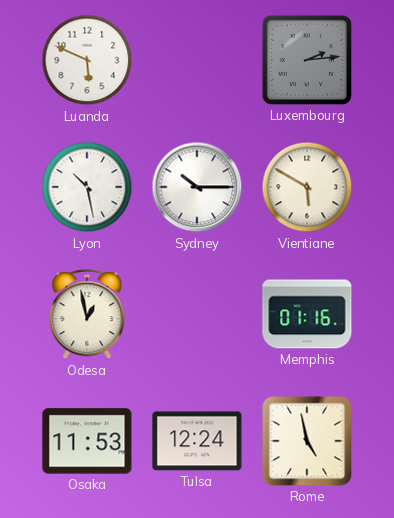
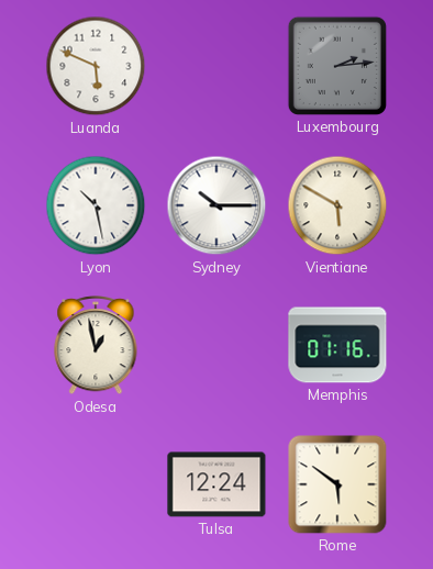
Osaka: 11:53 -> none
Rome: 4:58 -> 5:51
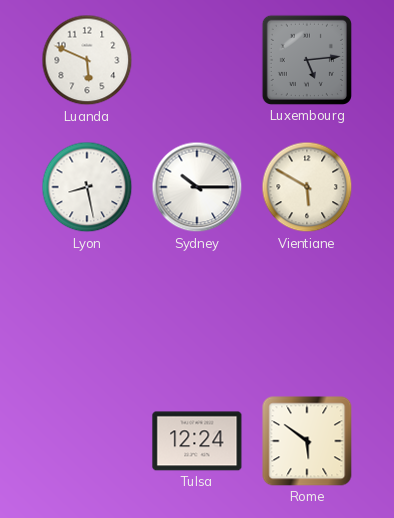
Luxembourg: 2:14 -> 5:14
Lyon: 10:28 -> 8:28
Odesa: 12:58 -> none
Memphis: 01:16 -> none
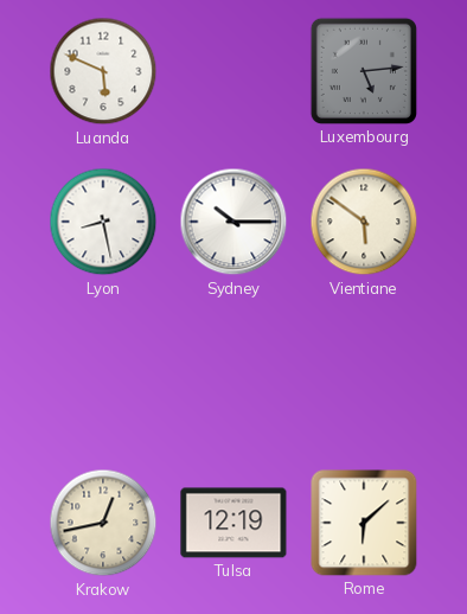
Vientiane: 5:50 -> 5:51
Krakow: none -> 12:43
Tulsa: 12:24 -> 12:19
Rome: 5:51 -> 6:08
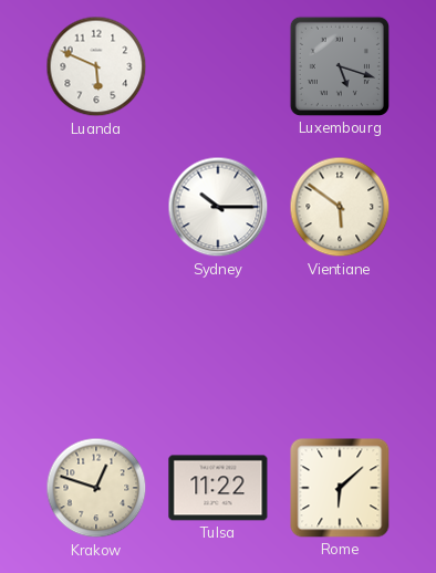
Luxembourg: 5:14 -> 5:18
Lyon: 8:28 -> none
Krakow: 12:43 -> 12:48
Tulsa: 12:19 -> 11:22
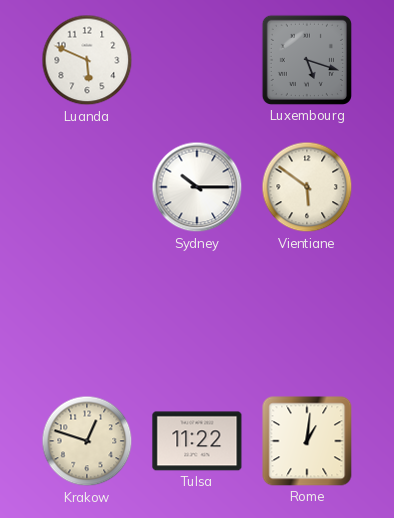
Rome: 6:08 -> 1:01
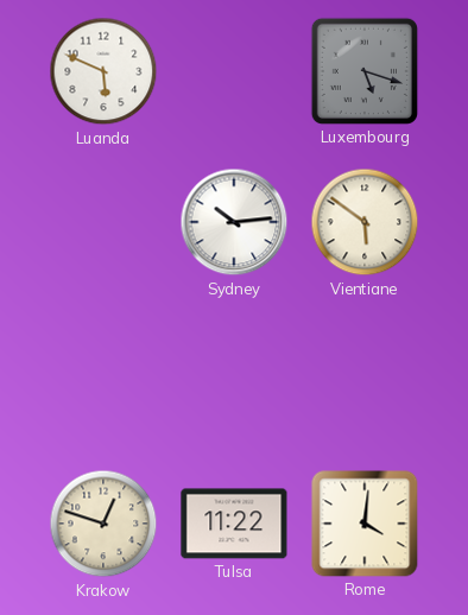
Sydney: 10:15 -> 10:14
Rome: 1:01 -> 4:01
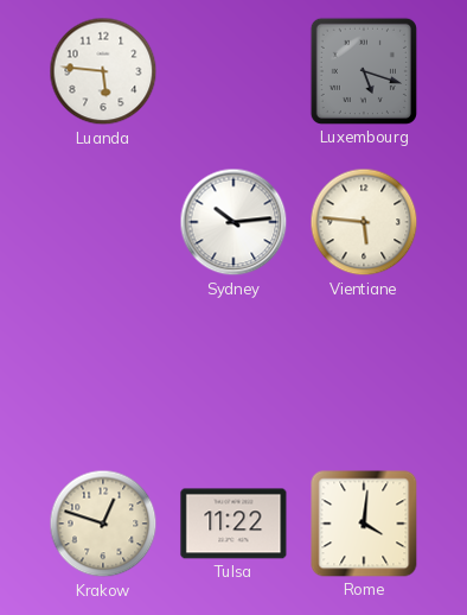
Luanda: 5:49 -> 5:46
Vientiane: 5:51 -> 5:46
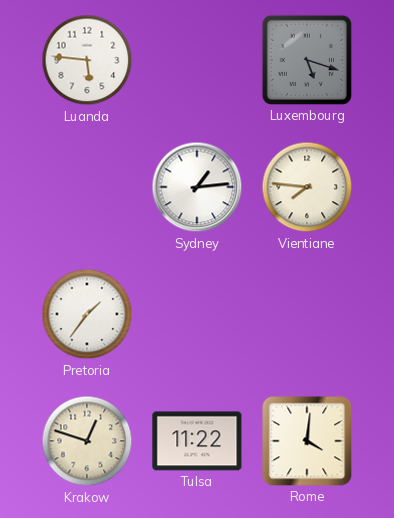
Sydney: 10:14 -> 1:14
Vientiane: 5:46 -> 7:46
Pretoria: none -> 1:36
